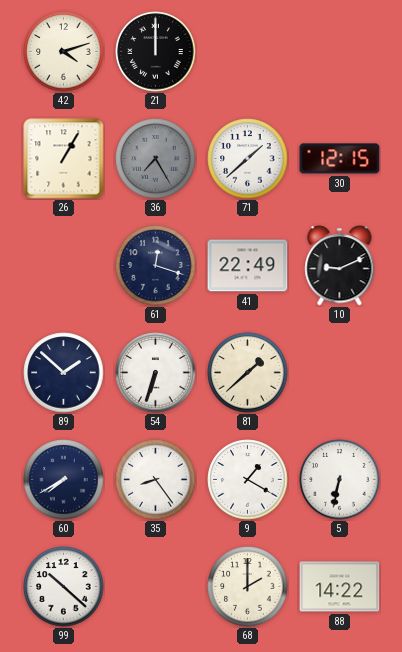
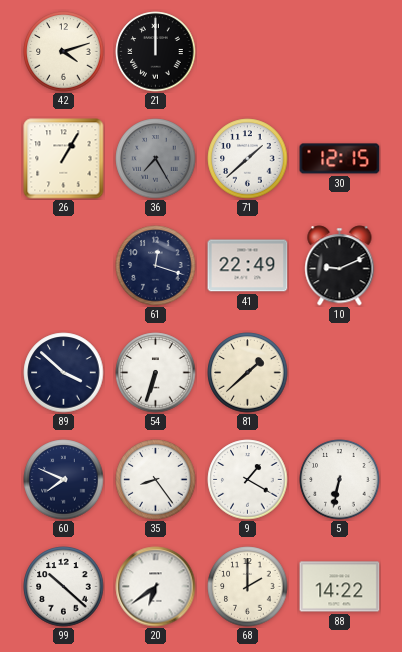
89: 1:52 -> 3:52
60: 7:40 -> 7:49
20: none -> 6:39
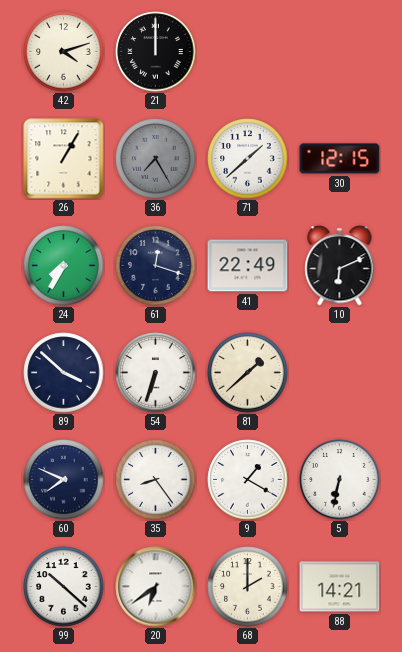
24: none -> 7:35
10: 9:11 -> 6:11
88: 14:22 -> 14:21
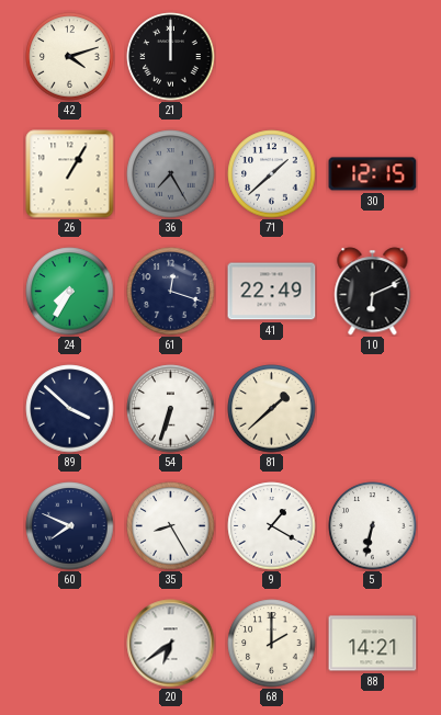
35: 8:24 -> 8:25
99: 10:22 -> none
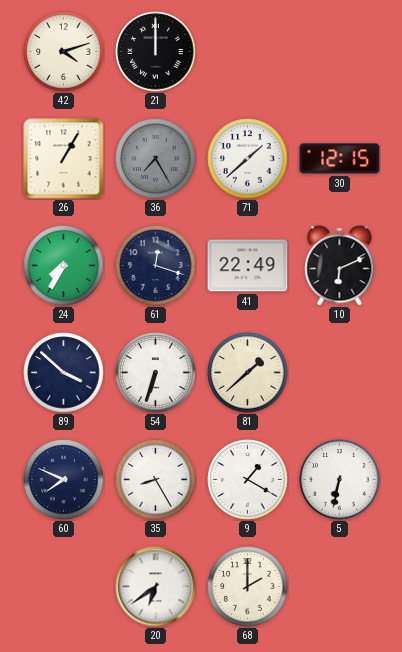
88: 14:21 -> none
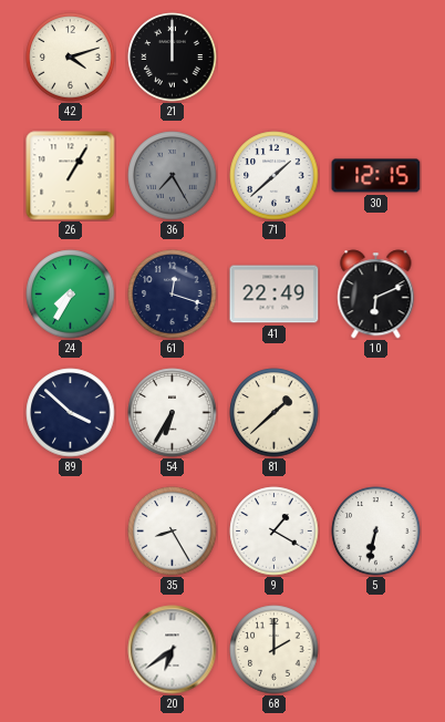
54: 6:33 -> 6:35
60: 7:49 -> none
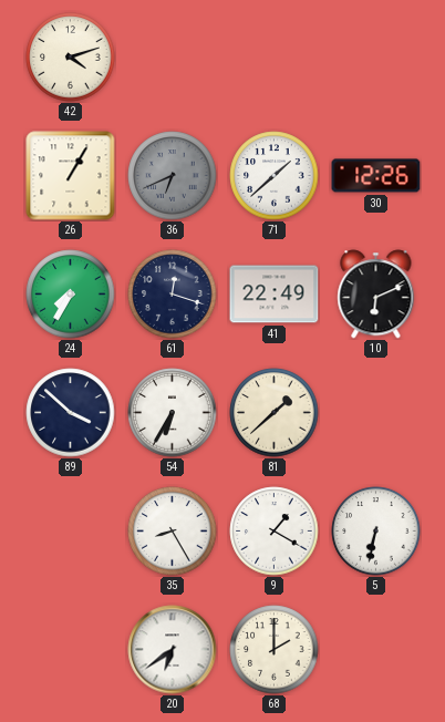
21: 12:00 -> none
36: 7:25 -> 6:41
30: 12:15 -> 12:26
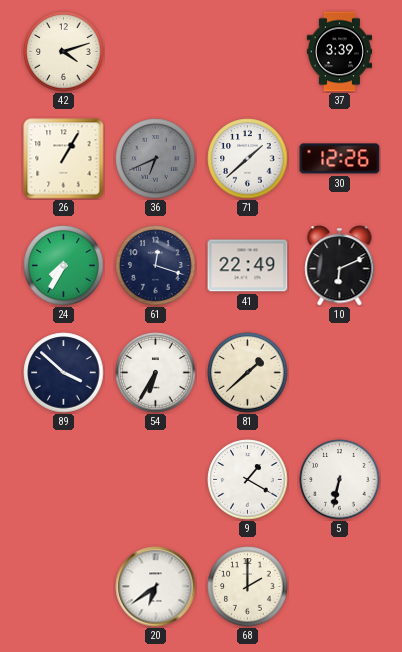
37: none -> 3:39
35: 8:25 -> none
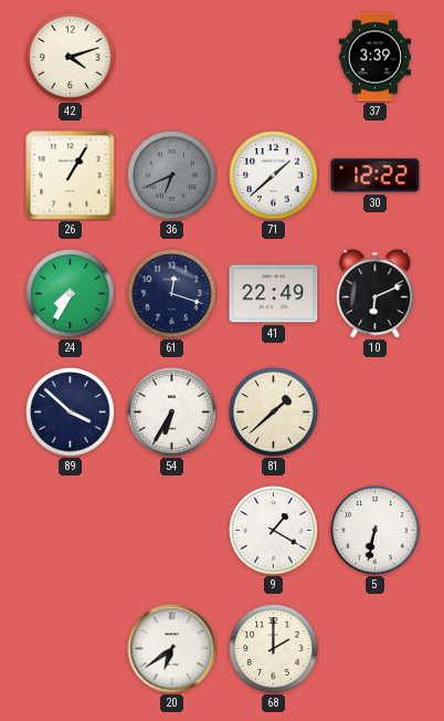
30: 12:26 -> 12:22
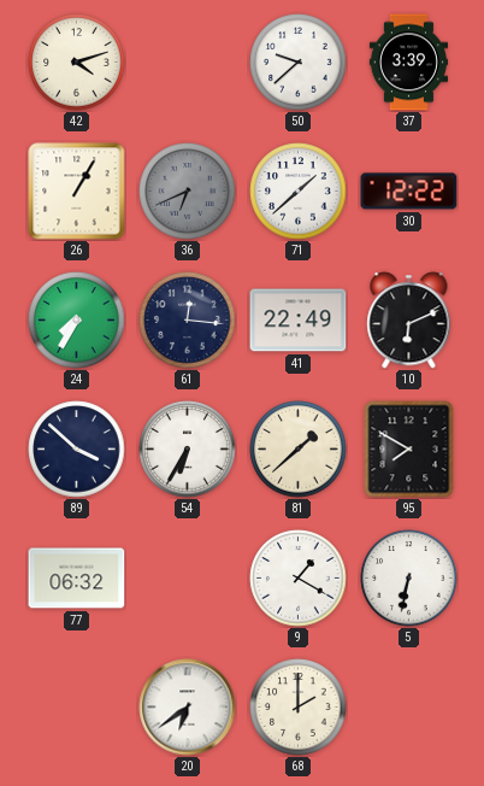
50: none -> 9:38
61: 12:18 -> 12:16
95: none -> 7:50
77: none -> 06:32
